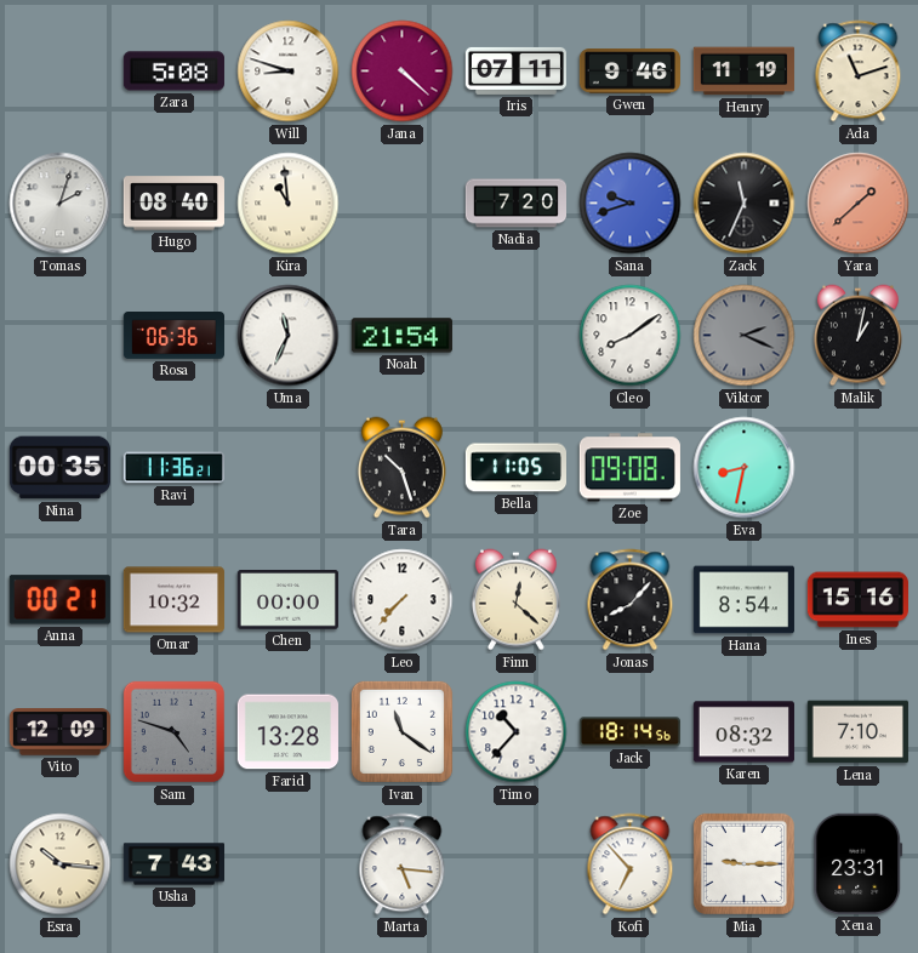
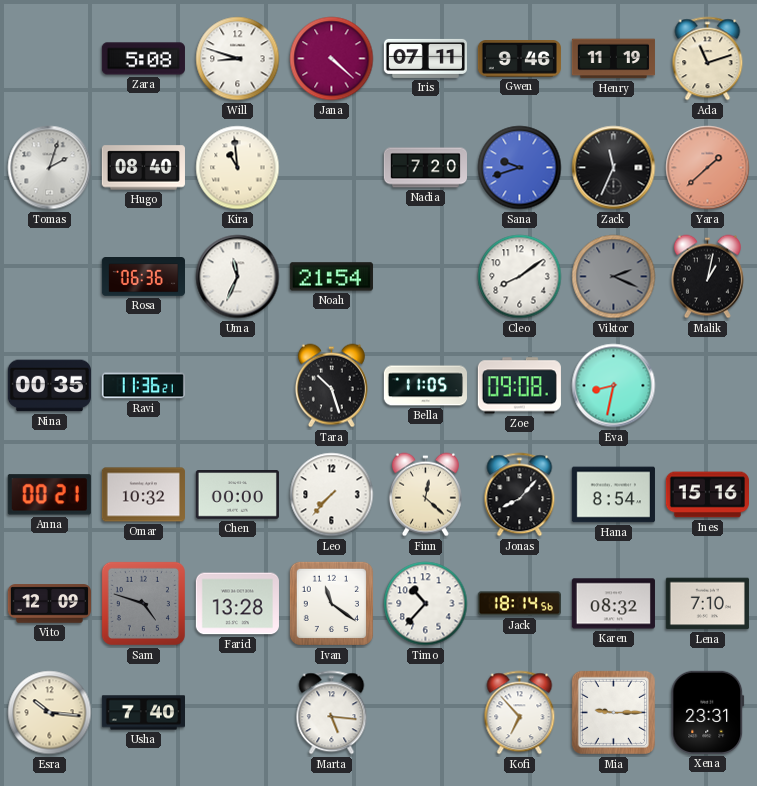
Usha: 7:43 -> 7:40
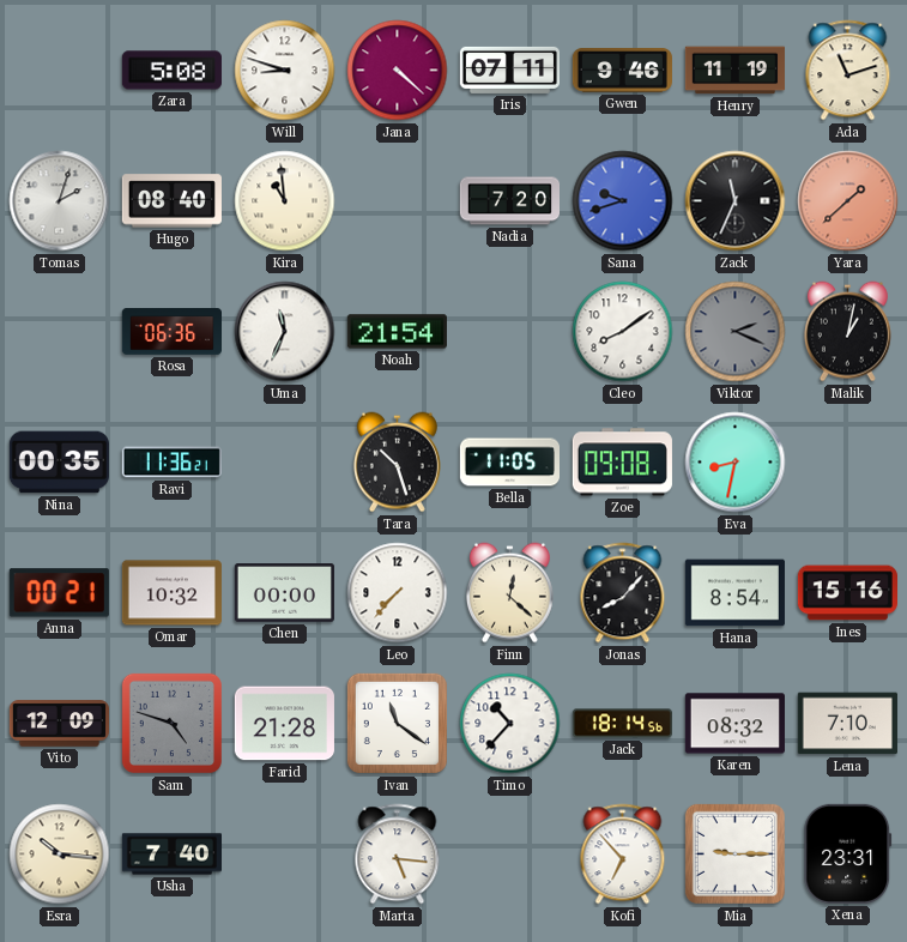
Farid: 13:28 -> 21:28
